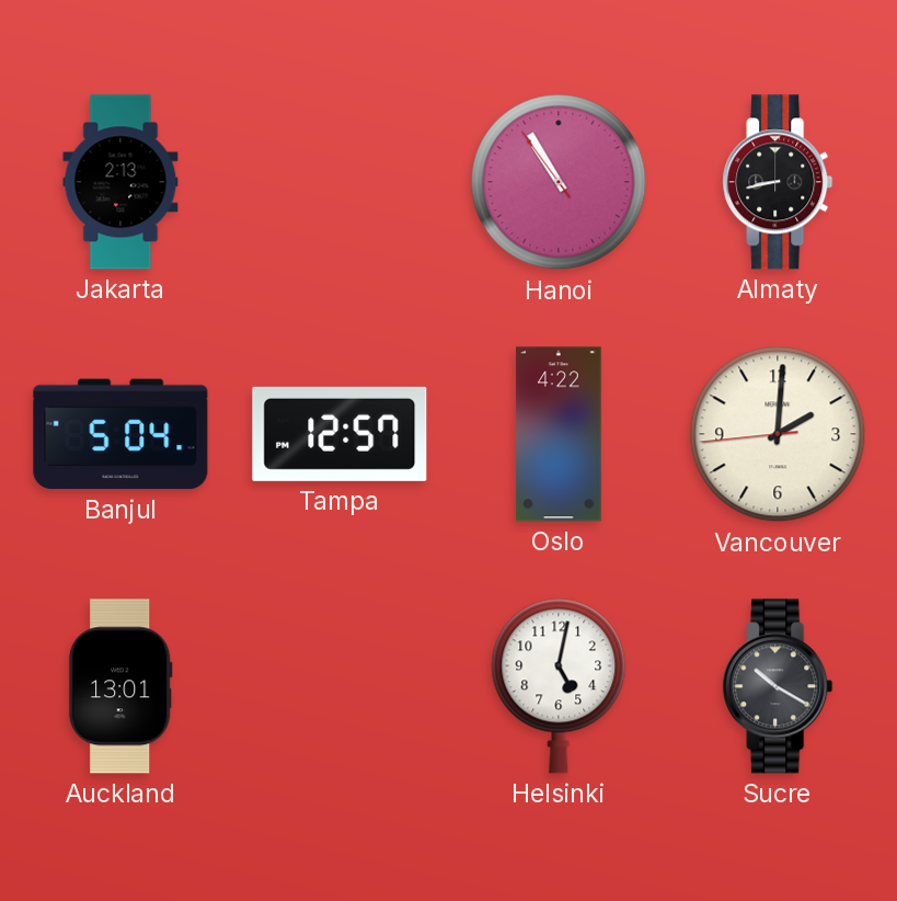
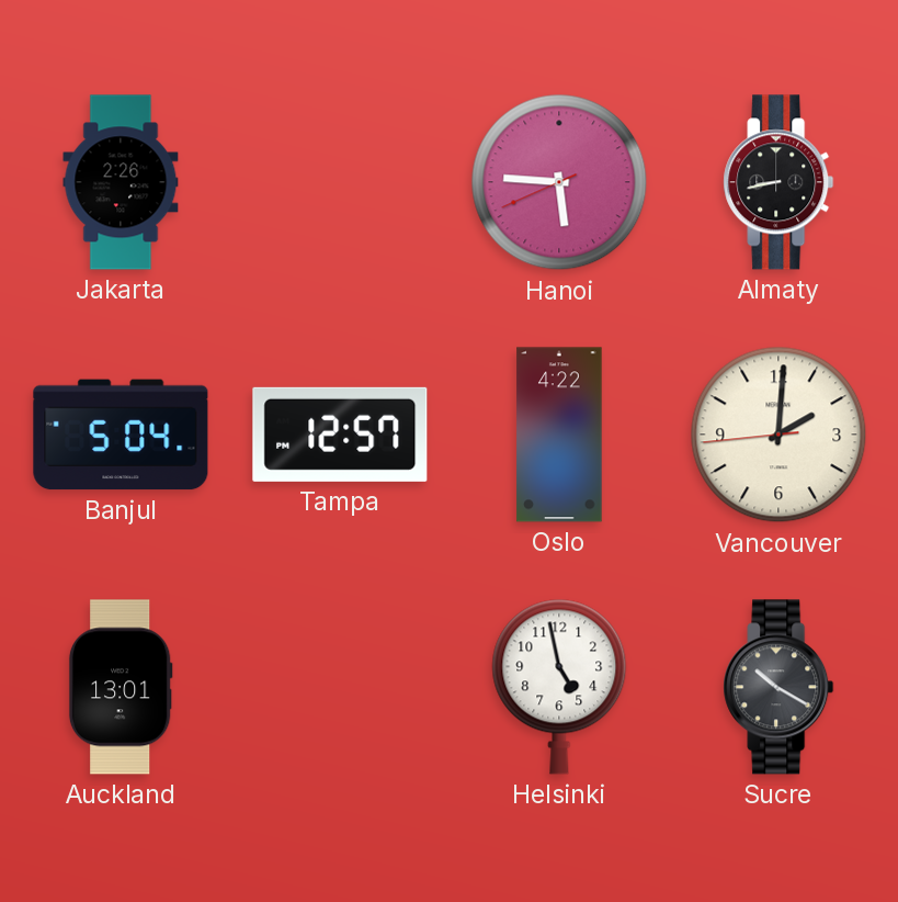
Jakarta: 2:13 -> 2:26
Hanoi: 10:54 -> 5:45
Helsinki: 5:02 -> 4:58
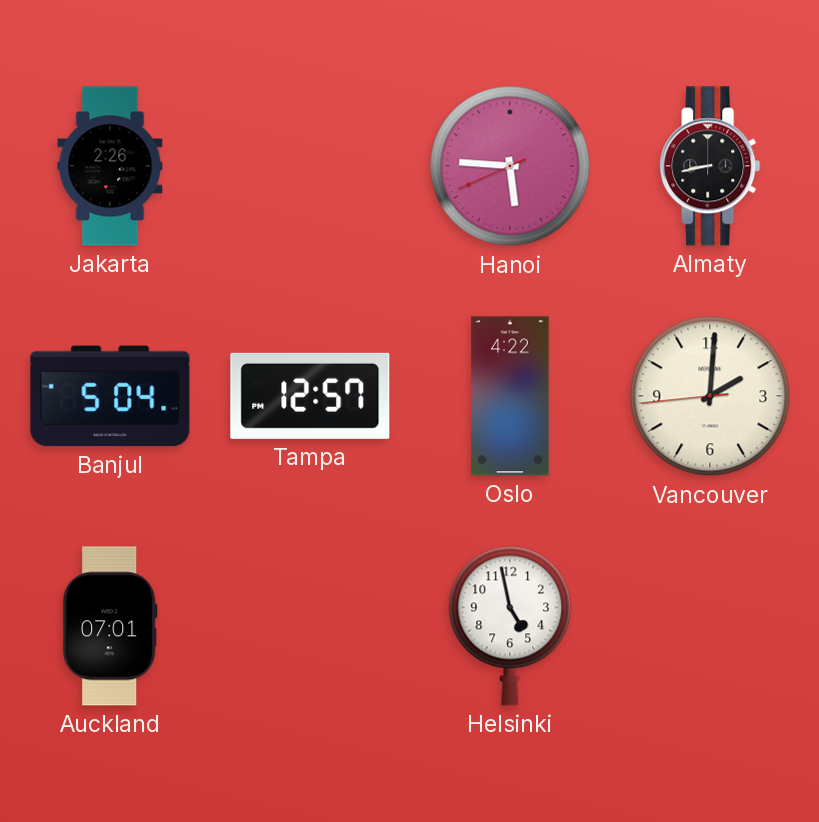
Auckland: 13:01 -> 07:01
Sucre: 10:20 -> none
